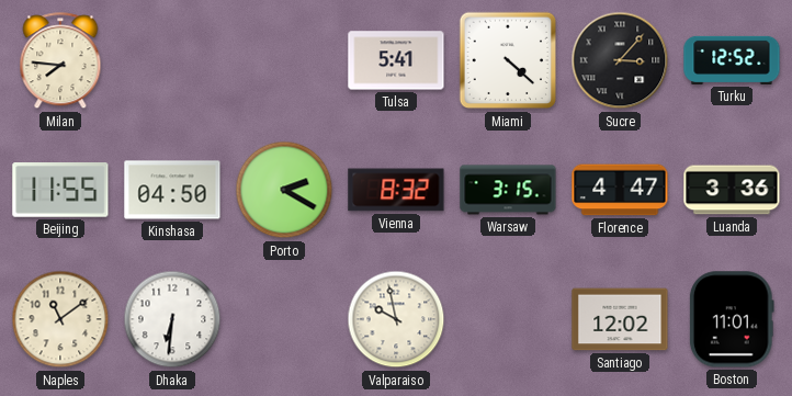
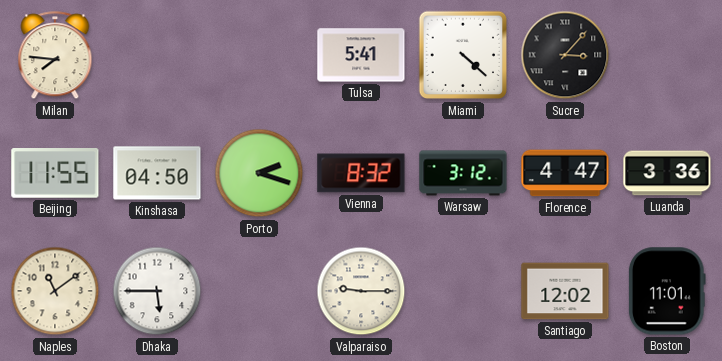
Turku: 12:52 -> none
Porto: 2:20 -> 2:18
Warsaw: 3:15 -> 3:12
Dhaka: 6:31 -> 5:45
Valparaiso: 9:58 -> 9:15
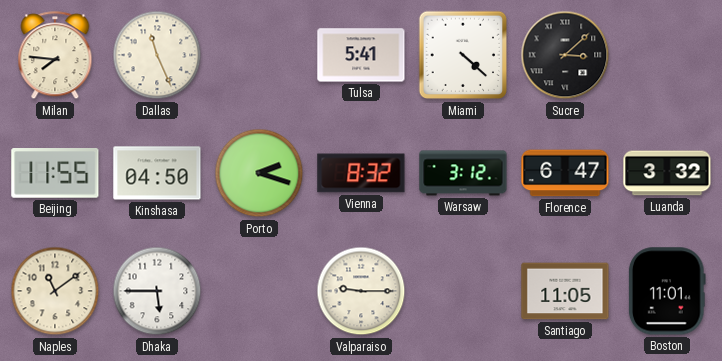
Dallas: none -> 11:26
Sucre: 3:07 -> 3:08
Florence: 4:47 -> 6:47
Luanda: 3:36 -> 3:32
Santiago: 12:02 -> 11:05
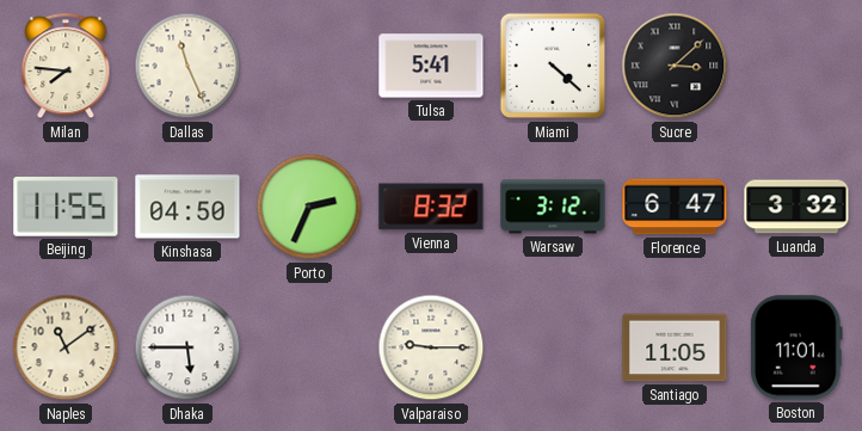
Porto: 2:18 -> 2:34
